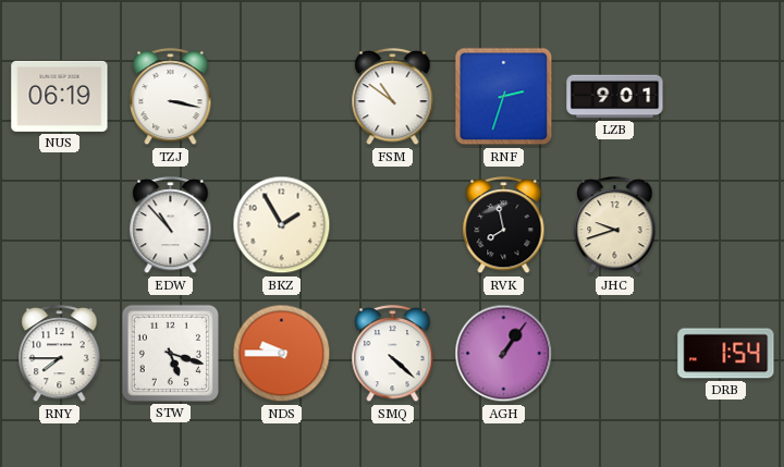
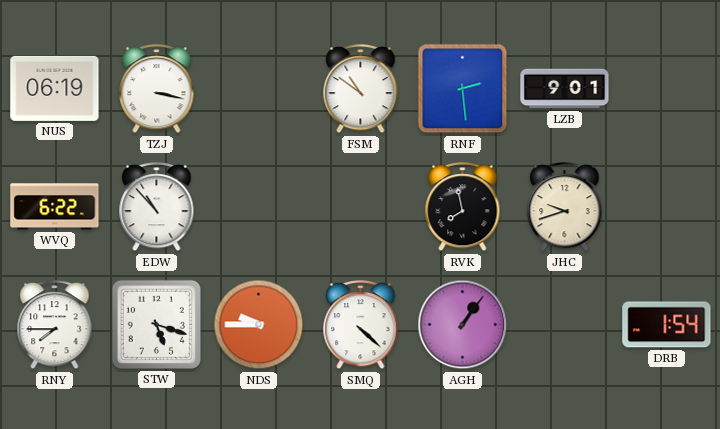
RNF: 2:33 -> 2:29
WVQ: none -> 6:22
BKZ: 1:55 -> none
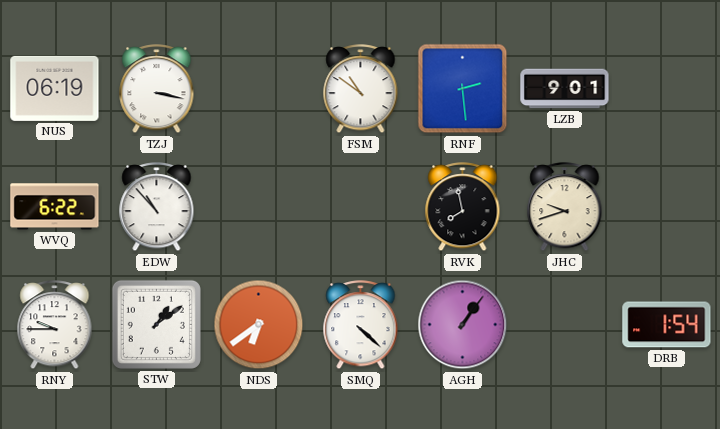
RNY: 7:45 -> 9:45
STW: 5:18 -> 1:09
NDS: 9:45 -> 6:39
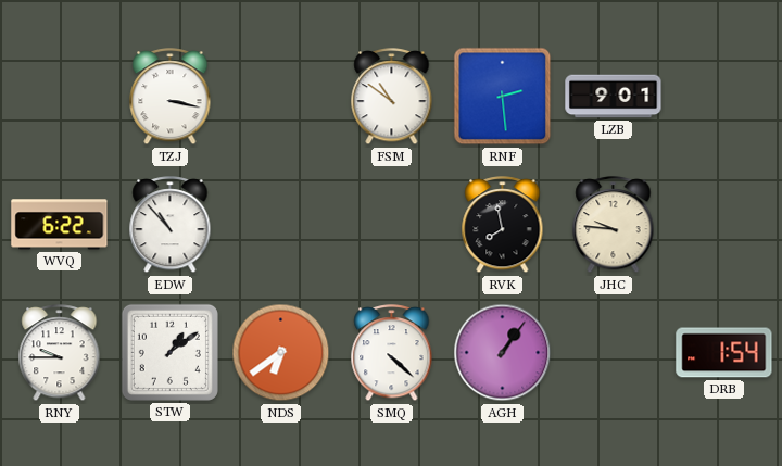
NUS: 06:19 -> none
JHC: 9:42 -> 9:46
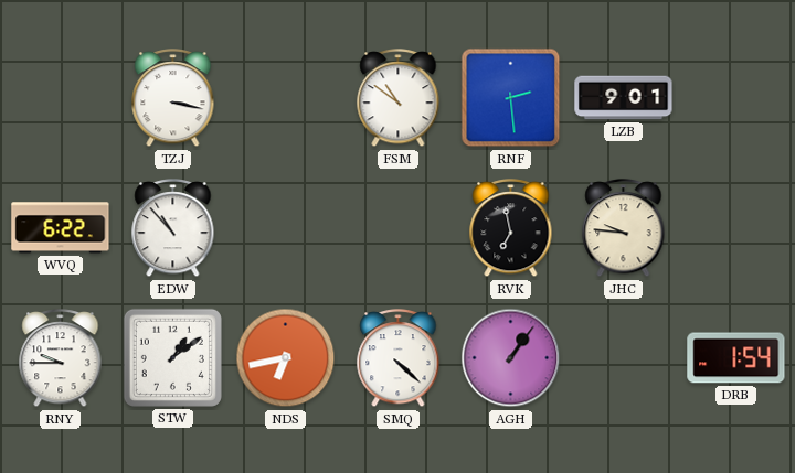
RVK: 7:58 -> 6:58
NDS: 6:39 -> 6:43
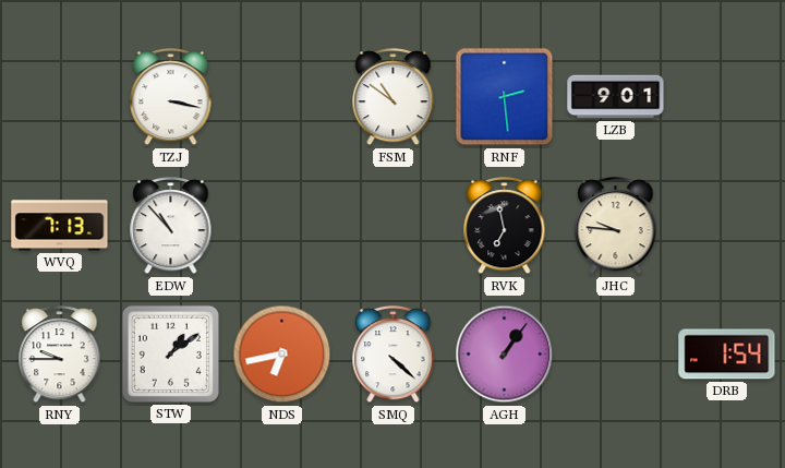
WVQ: 6:22 -> 7:13
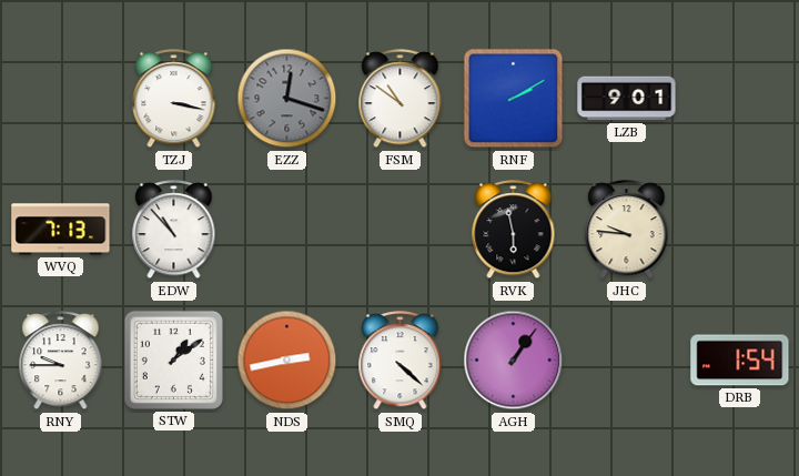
EZZ: none -> 12:18
RNF: 2:29 -> 2:10
RVK: 6:58 -> 5:58
NDS: 6:43 -> 2:43
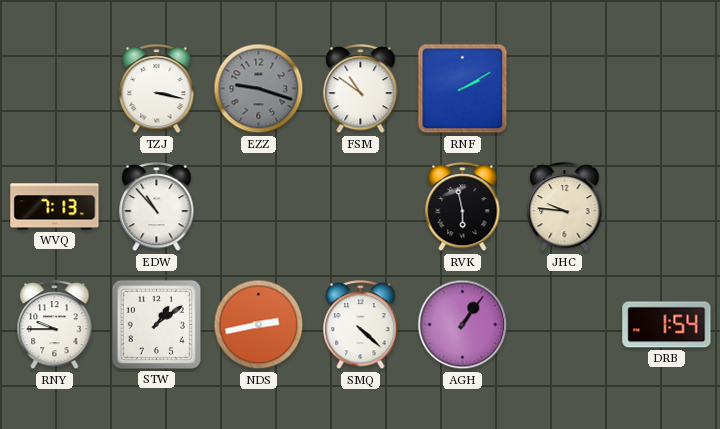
EZZ: 12:18 -> 9:18
LZB: 9:01 -> none
